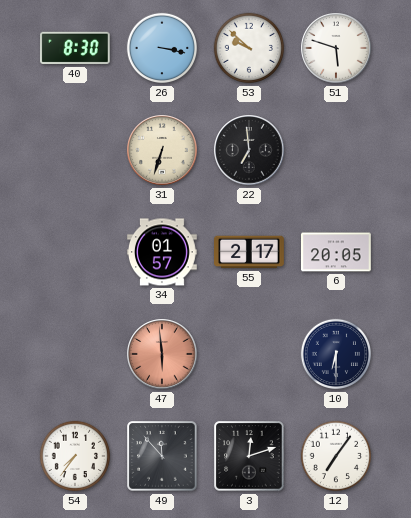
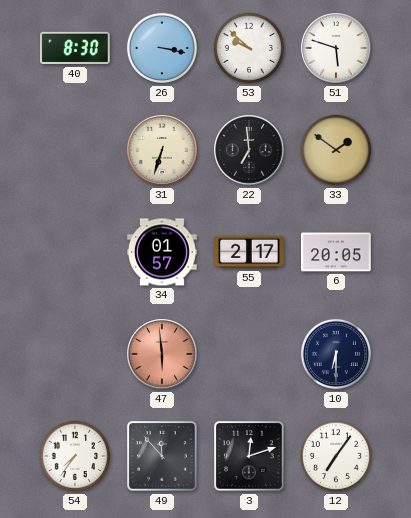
33: none -> 1:51
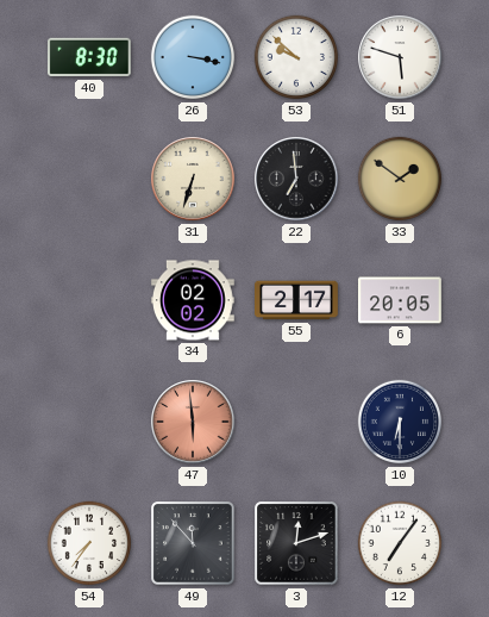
34: 01:57 -> 02:02
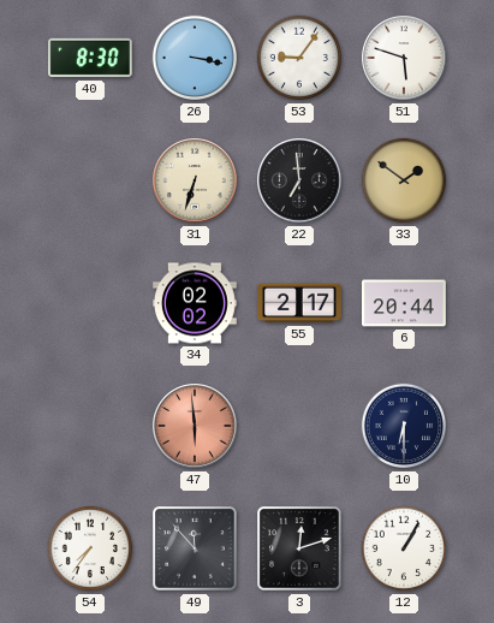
53: 9:52 -> 9:06
6: 20:05 -> 20:44
12: 7:06 -> 1:05
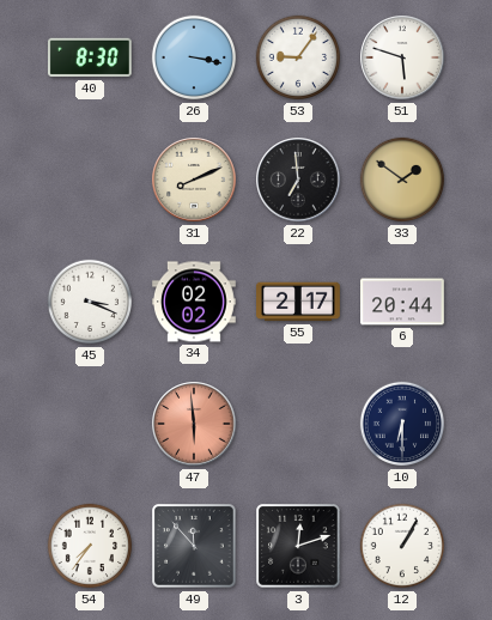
31: 6:33 -> 8:11
45: none -> 3:19
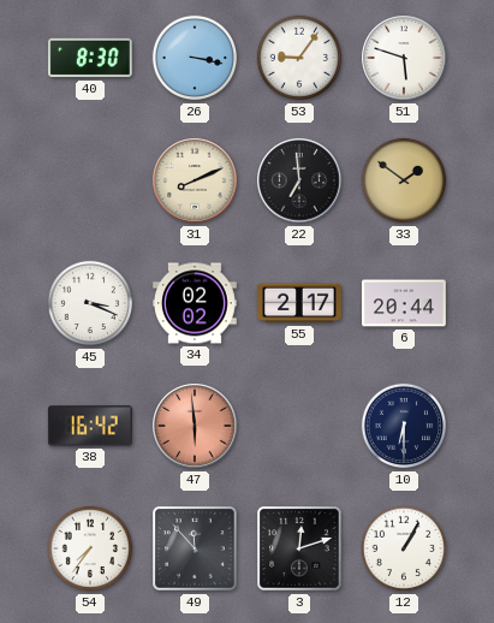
38: none -> 16:42
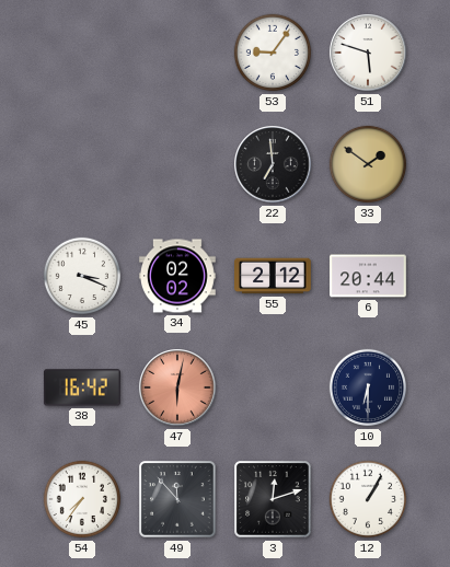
40: 8:30 -> none
26: 3:17 -> none
31: 8:11 -> none
55: 2:17 -> 2:12
47: 5:59 -> 6:02
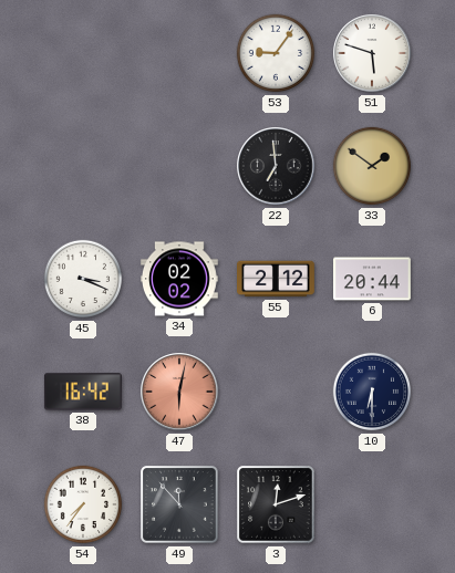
12: 1:05 -> none
